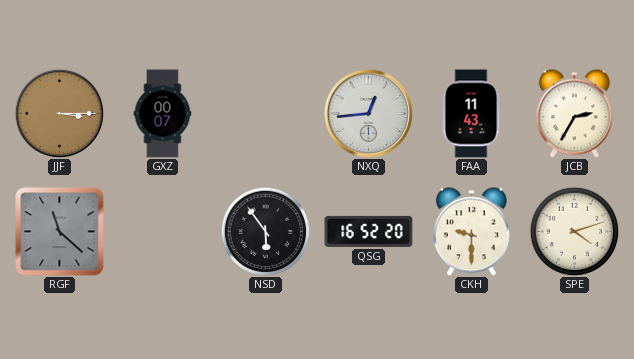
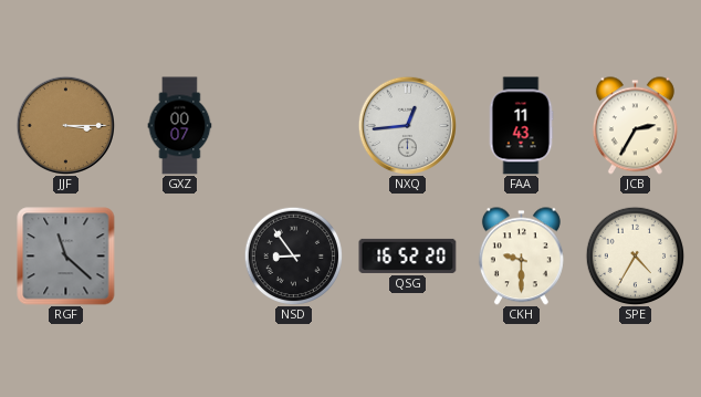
NSD: 5:54 -> 8:54
SPE: 4:12 -> 4:35
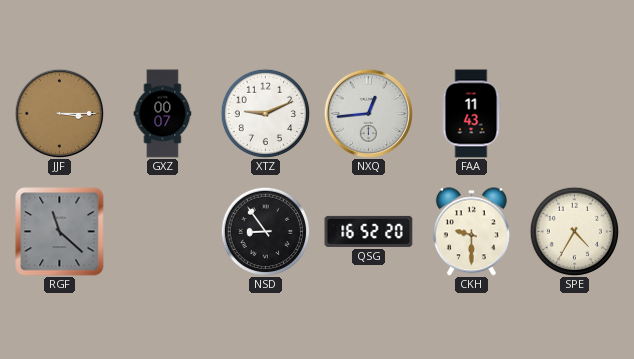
XTZ: none -> 9:11
JCB: 2:35 -> none
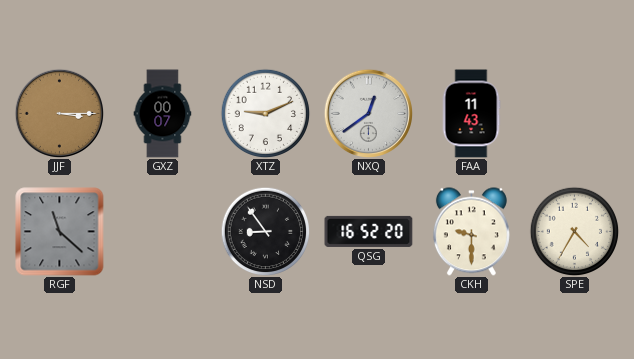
NXQ: 12:44 -> 12:39
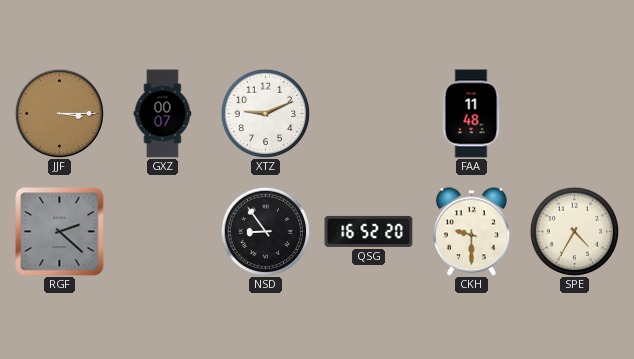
NXQ: 12:39 -> none
FAA: 11:43 -> 11:48
RGF: 11:22 -> 2:22
